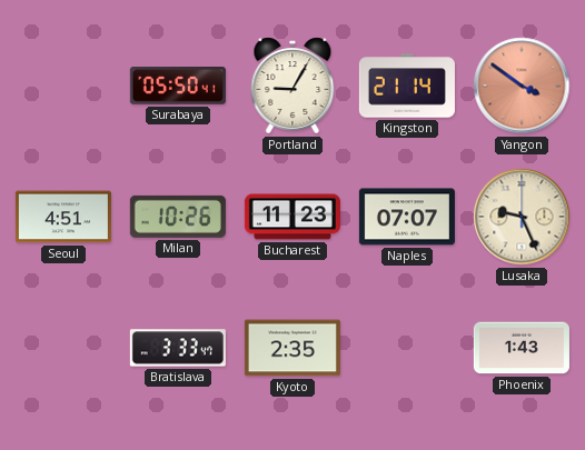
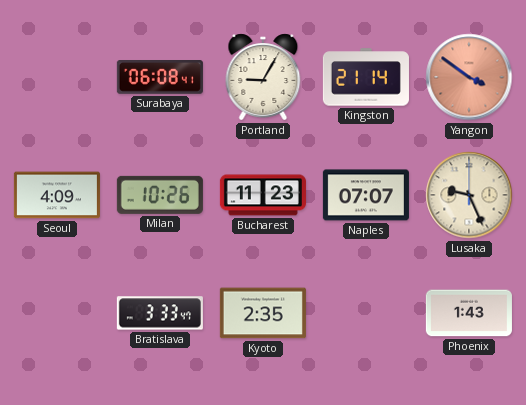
Surabaya: 05:50 -> 06:08
Seoul: 4:51 -> 4:09
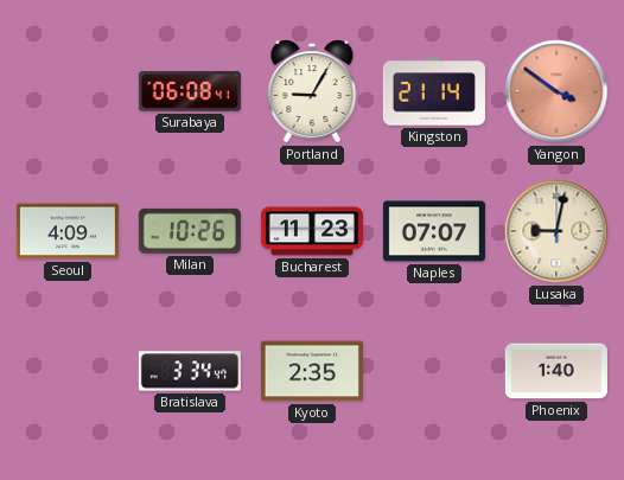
Lusaka: 9:26 -> 9:02
Bratislava: 3:33 -> 3:34
Phoenix: 1:43 -> 1:40
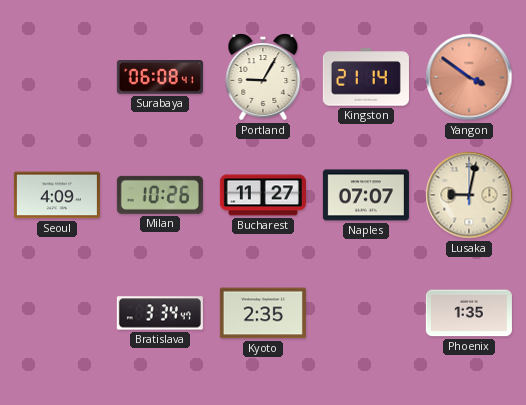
Bucharest: 11:23 -> 11:27
Phoenix: 1:40 -> 1:35
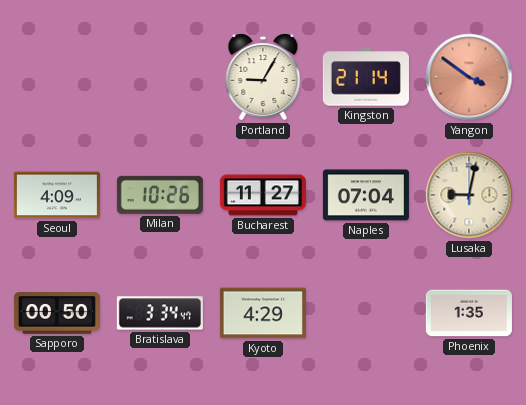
Surabaya: 06:08 -> none
Naples: 07:07 -> 07:04
Sapporo: none -> 00:50
Kyoto: 2:35 -> 4:29
